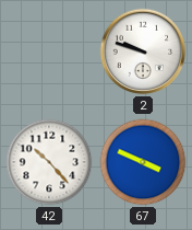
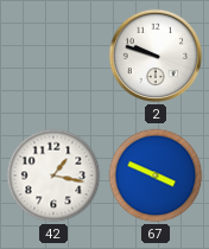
42: 10:23 -> 1:17
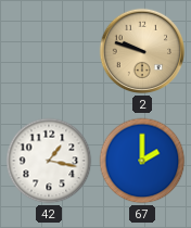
2 dial: white -> champagne
67: 3:49 -> 2:00
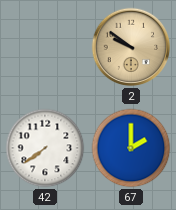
2: 9:48 -> 9:51
42: 1:17 -> 7:39
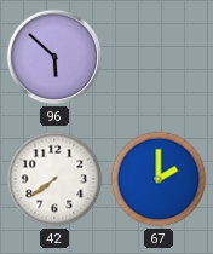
96: none -> 5:52
2: 9:51 -> none
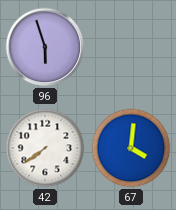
96: 5:52 -> 5:57
67: 2:00 -> 4:01
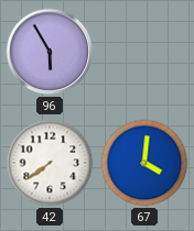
96: 5:57 -> 5:55
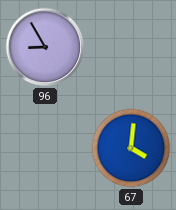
96: 5:55 -> 8:55
42: 7:39 -> none
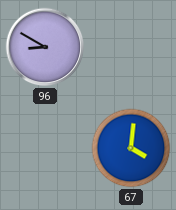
96: 8:55 -> 8:50
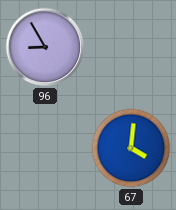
96: 8:50 -> 8:55
